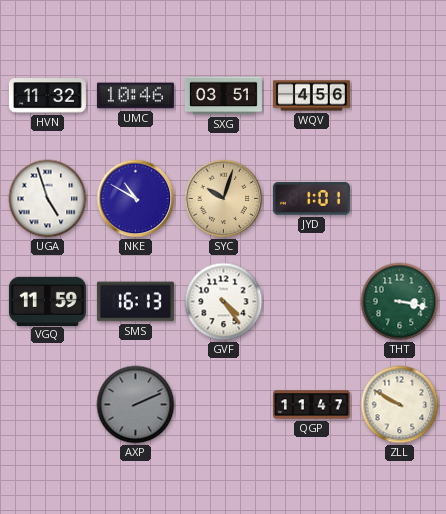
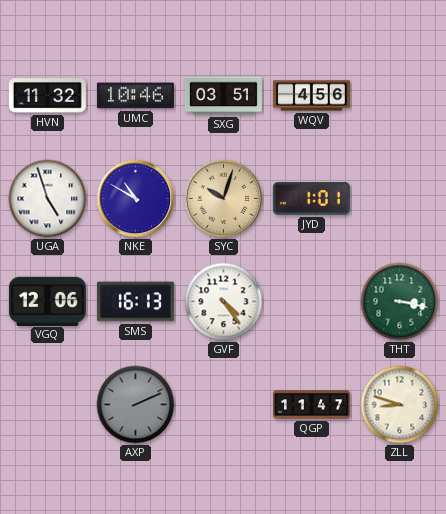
VGQ: 11:59 -> 12:06
ZLL: 9:50 -> 8:48
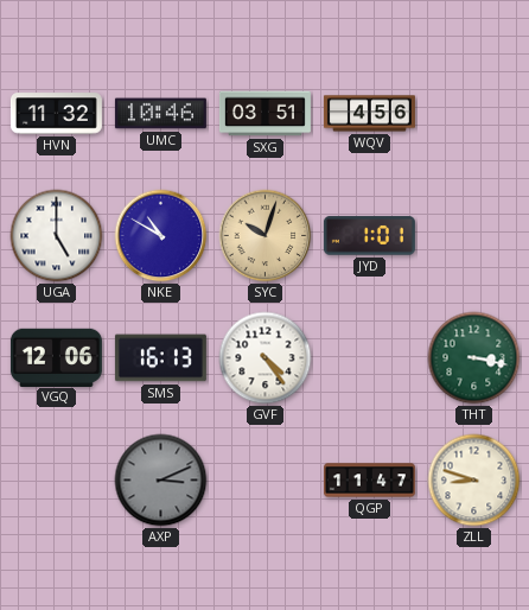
UGA: 4:57 -> 5:00
AXP: 2:11 -> 3:11
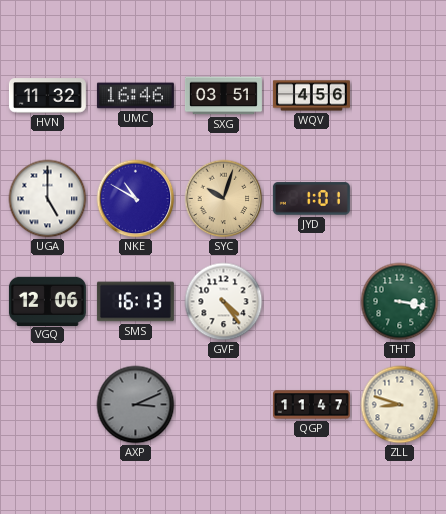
UMC: 10:46 -> 16:46
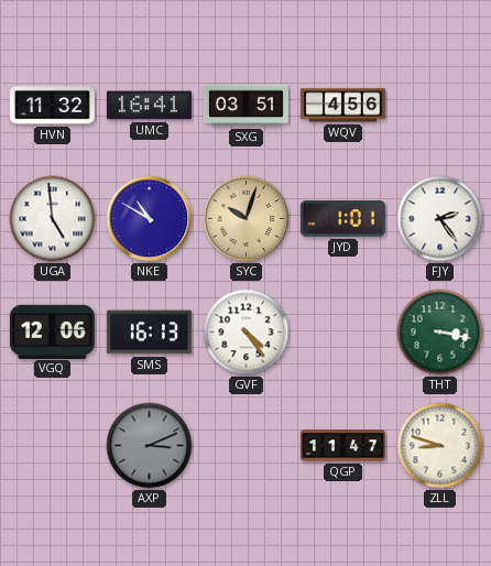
UMC: 16:46 -> 16:41
UGA: 5:00 -> 4:59
FJY: none -> 2:24
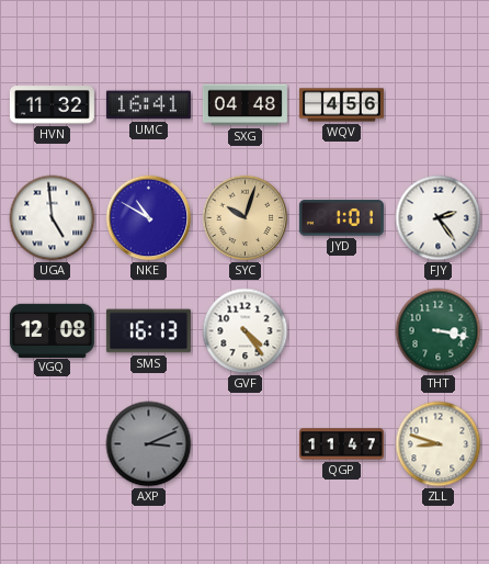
SXG: 03:51 -> 04:48
VGQ: 12:06 -> 12:08
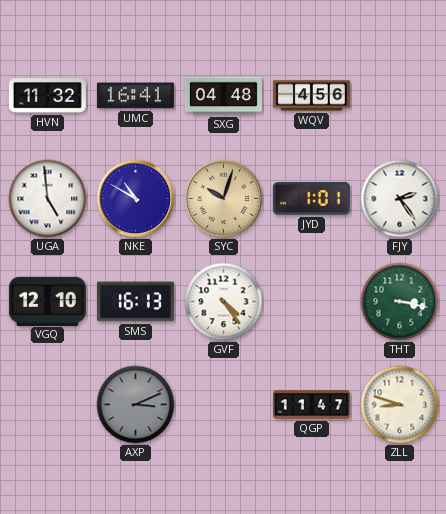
VGQ: 12:08 -> 12:10
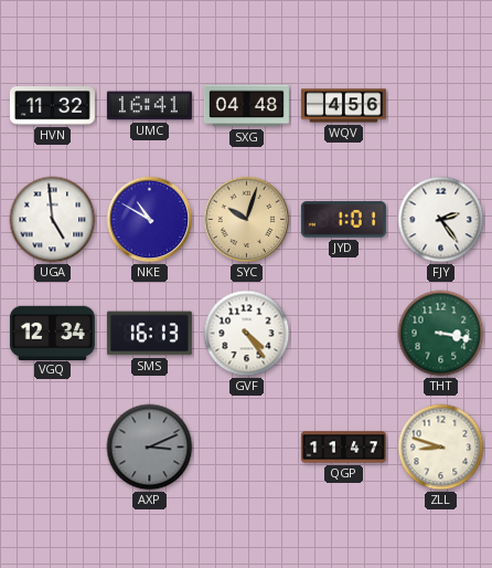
VGQ: 12:10 -> 12:34
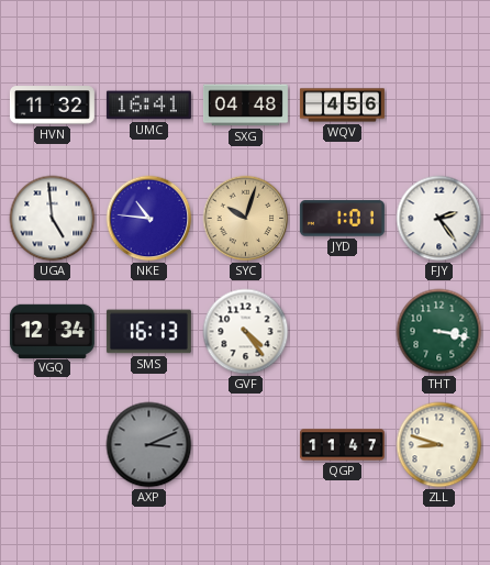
NKE: 10:50 -> 10:46
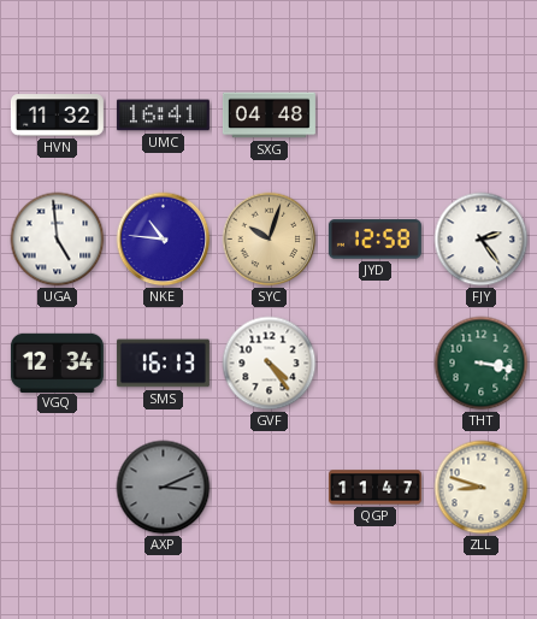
WQV: 4:56 -> none
JYD: 1:01 -> 12:58
